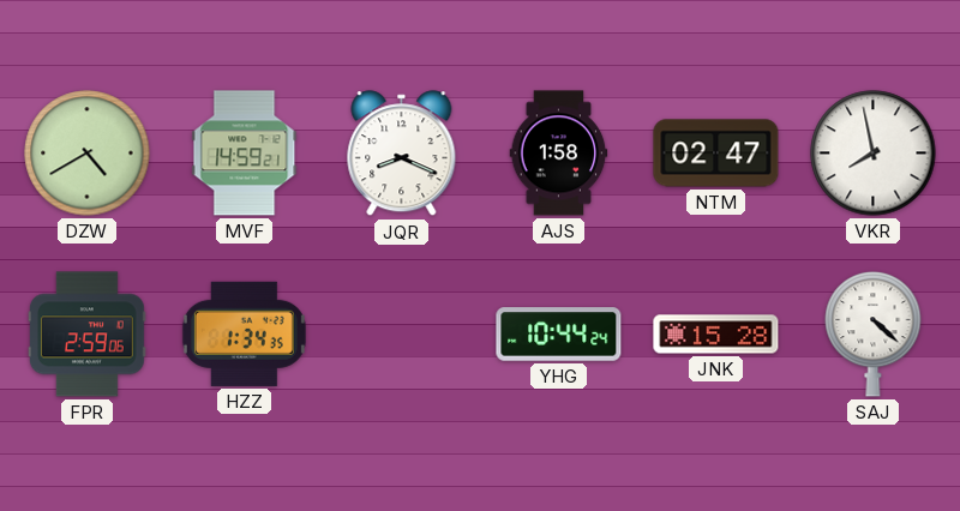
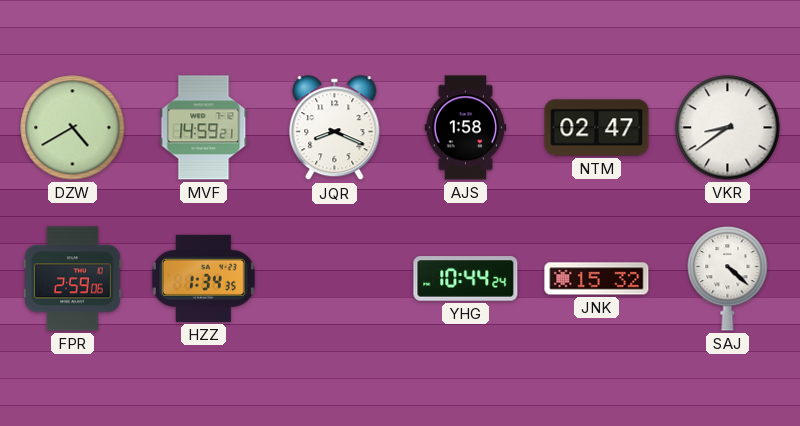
VKR: 7:58 -> 8:39
JNK: 15:28 -> 15:32
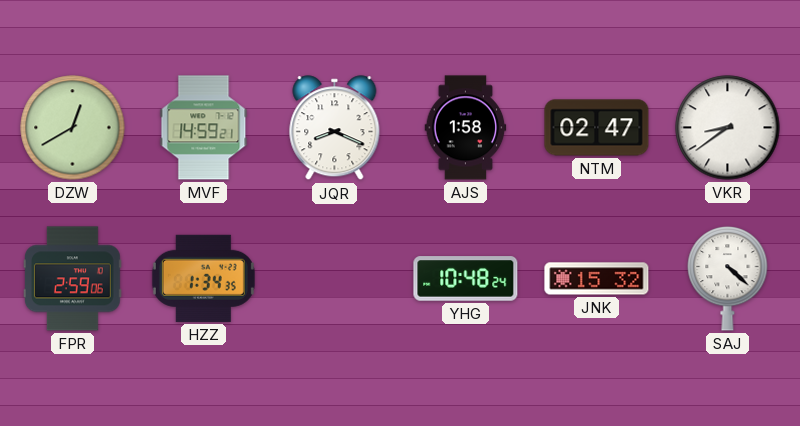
DZW: 4:40 -> 12:40
YHG: 10:44 -> 10:48
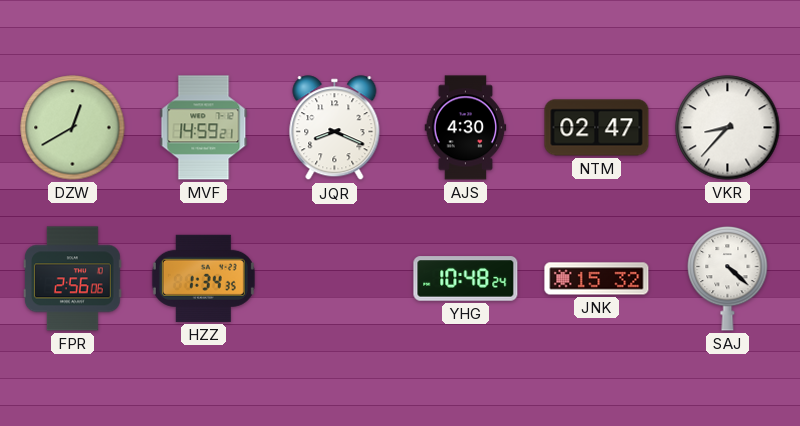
AJS: 1:58 -> 4:30
VKR: 8:39 -> 8:37
FPR: 2:59 -> 2:56
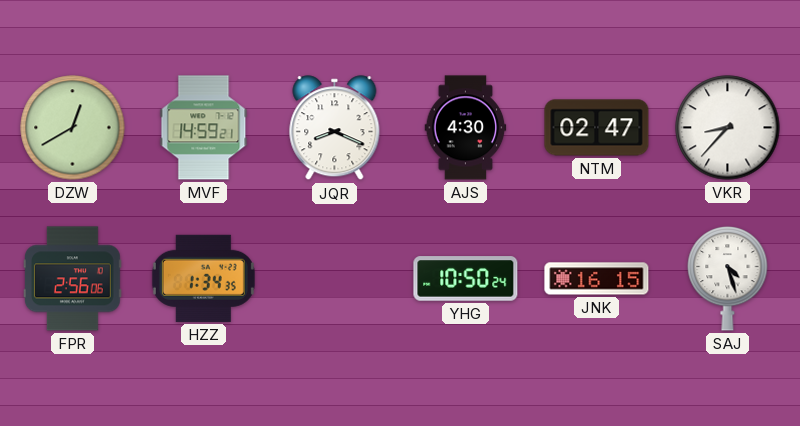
YHG: 10:48 -> 10:50
JNK: 15:32 -> 16:15
SAJ: 4:22 -> 4:27
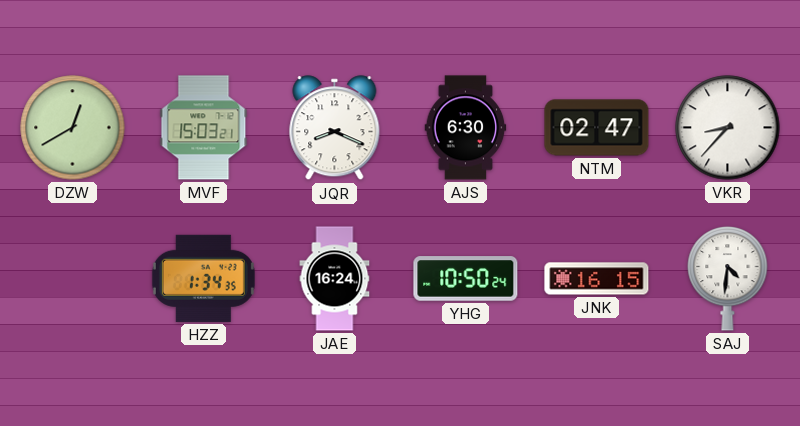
MVF: 14:59 -> 15:03
AJS: 4:30 -> 6:30
FPR: 2:56 -> none
JAE: none -> 16:24
SAJ: 4:27 -> 4:31
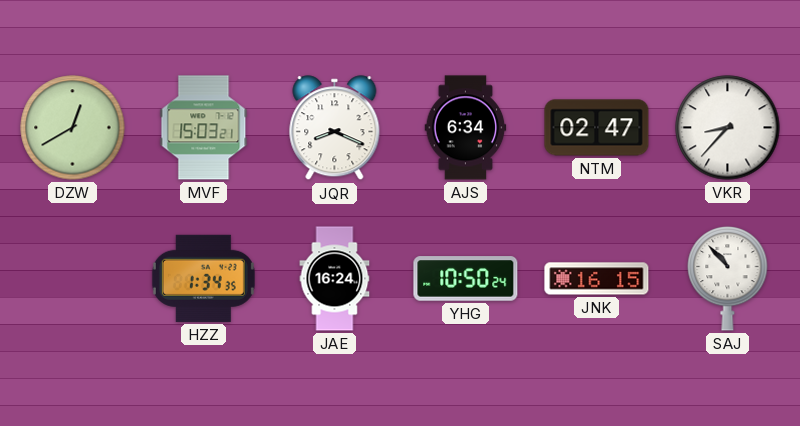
AJS: 6:30 -> 6:34
SAJ: 4:31 -> 10:53
